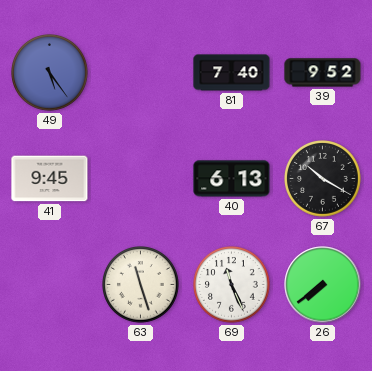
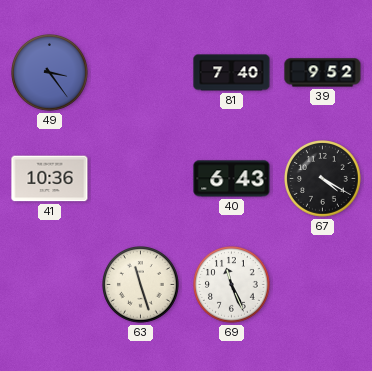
49: 5:24 -> 3:24
41: 9:45 -> 10:36
40: 6:13 -> 6:43
67: 10:20 -> 4:20
26: 7:39 -> none
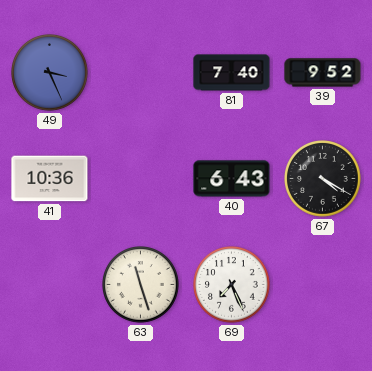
49: 3:24 -> 3:26
69: 11:26 -> 7:26
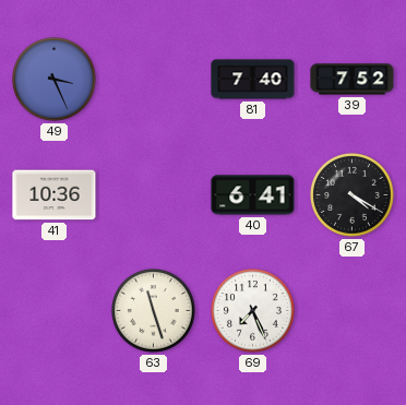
39: 9:52 -> 7:52
40: 6:43 -> 6:41
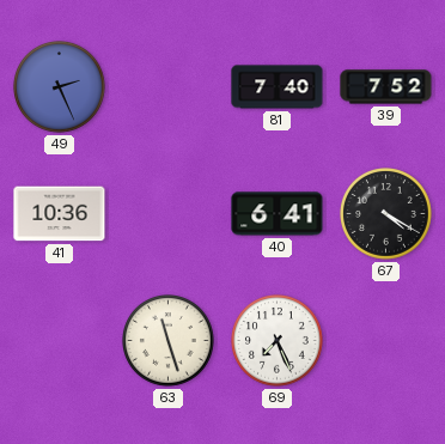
49: 3:26 -> 2:26
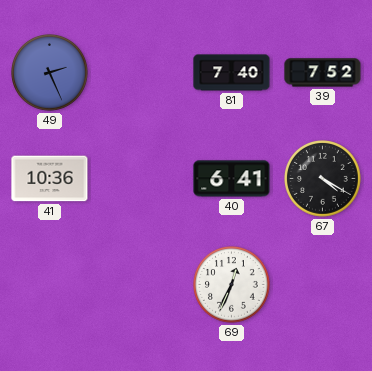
63: 11:27 -> none
69: 7:26 -> 12:34
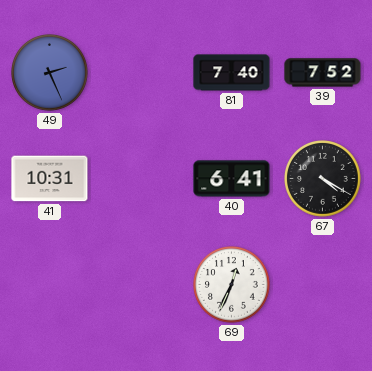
41: 10:36 -> 10:31
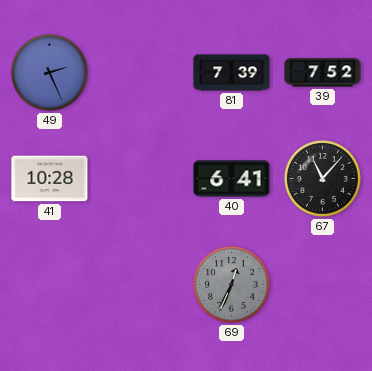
81: 7:40 -> 7:39
41: 10:31 -> 10:28
67: 4:20 -> 11:07
69 dial: white -> grey
